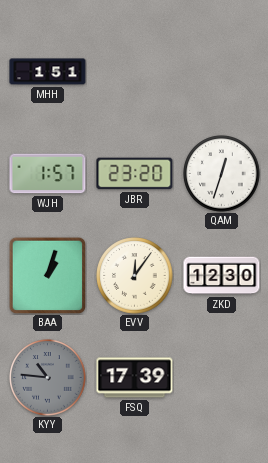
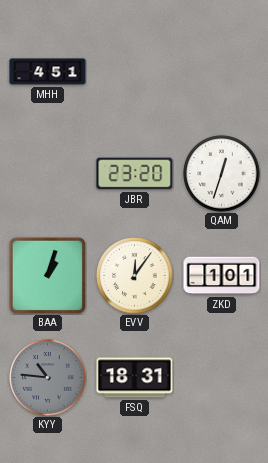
MHH: 1:51 -> 4:51
WJH: 1:57 -> none
ZKD: 12:30 -> 1:01
FSQ: 17:39 -> 18:31
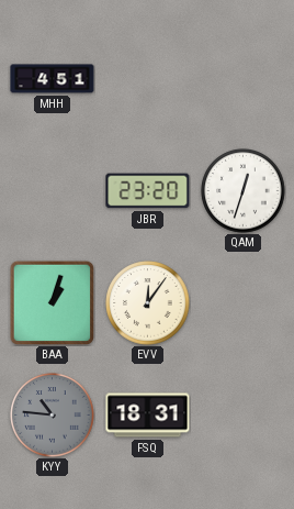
ZKD: 1:01 -> none
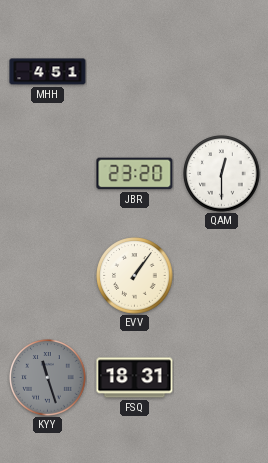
QAM: 12:33 -> 12:30
BAA: 1:03 -> none
EVV: 12:06 -> 1:06
KYY: 10:46 -> 11:27
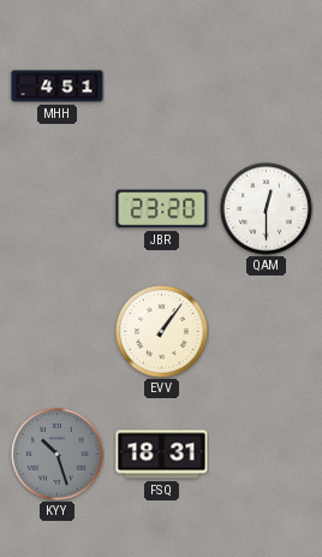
KYY: 11:27 -> 10:27
